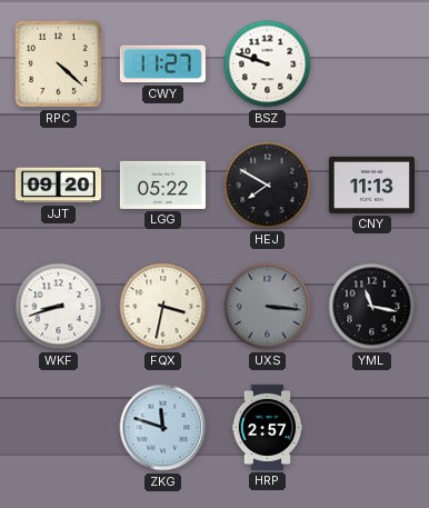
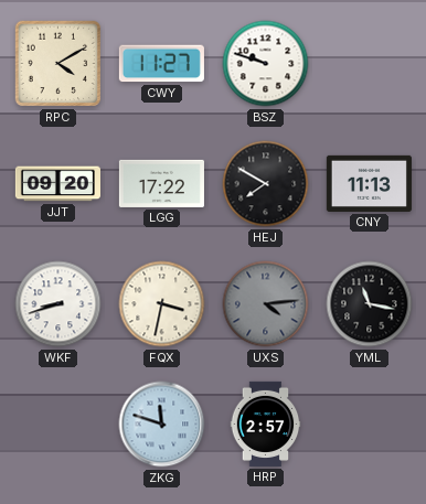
RPC: 4:22 -> 4:10
LGG: 05:22 -> 17:22
UXS: 3:16 -> 4:14
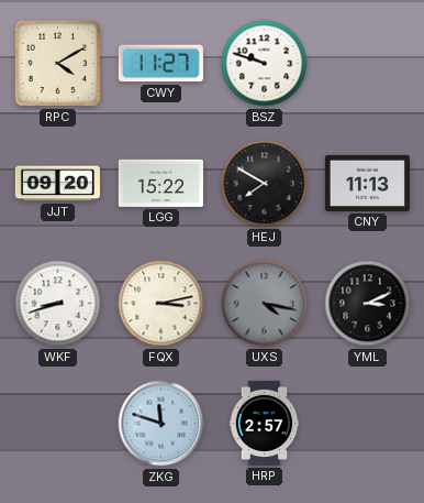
LGG: 17:22 -> 15:22
FQX: 3:32 -> 3:13
UXS: 4:14 -> 4:17
YML: 11:17 -> 3:11
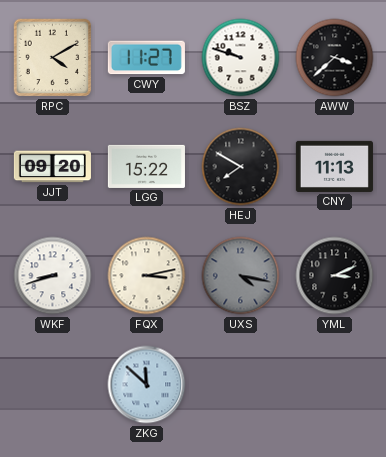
AWW: none -> 3:38
ZKG: 11:48 -> 11:52
HRP: 2:57 -> none
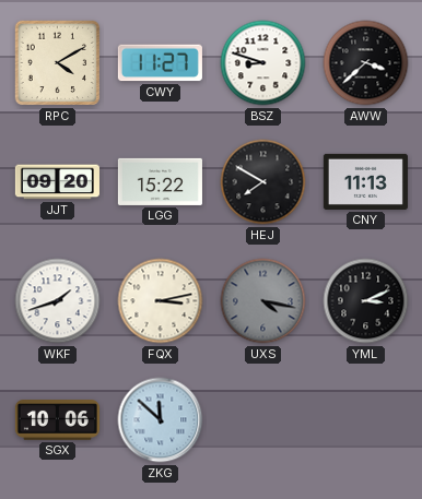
BSZ: 9:48 -> 8:48
WKF: 8:42 -> 1:42
SGX: none -> 10:06
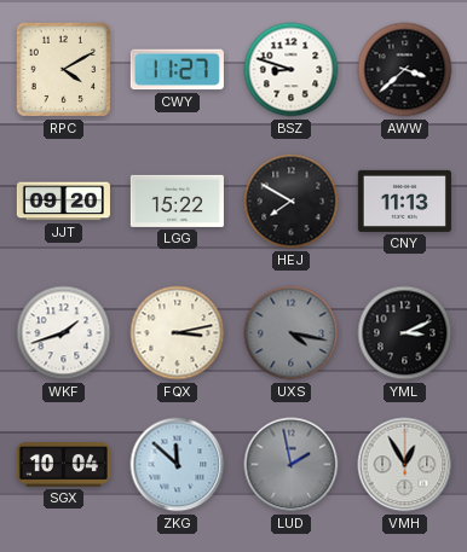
SGX: 10:06 -> 10:04
LUD: none -> 1:58
VMH: none -> 12:55
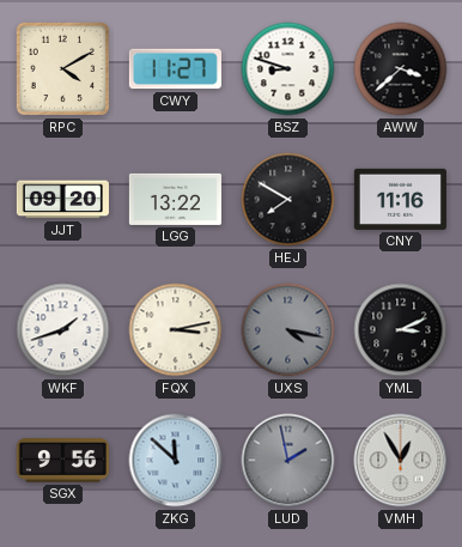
LGG: 15:22 -> 13:22
CNY: 11:13 -> 11:16
SGX: 10:04 -> 9:56
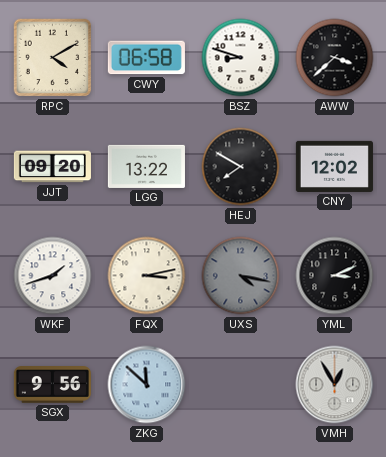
CWY: 11:27 -> 06:58
CNY: 11:16 -> 12:02
LUD: 1:58 -> none
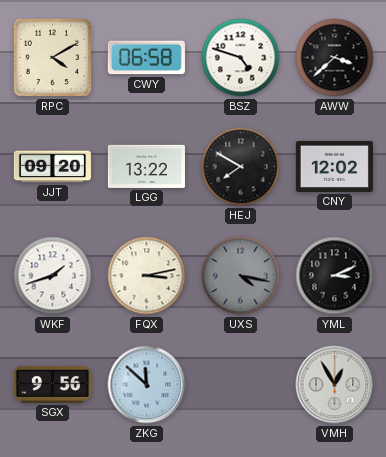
BSZ: 8:48 -> 4:48
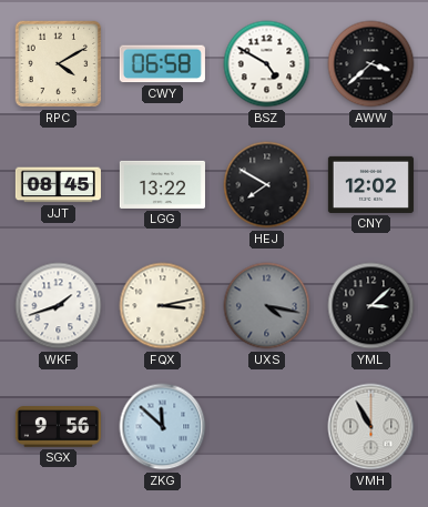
BSZ: 4:48 -> 4:50
JJT: 09:20 -> 08:45
YML: 3:11 -> 3:08
VMH: 12:55 -> 10:55
